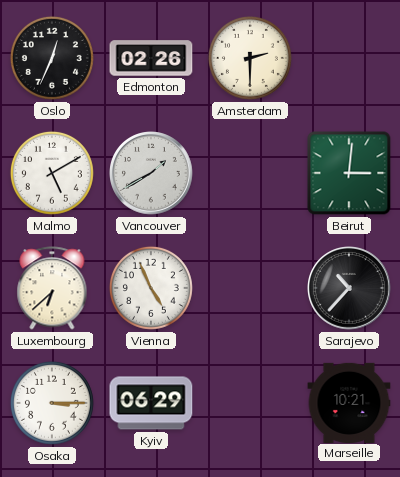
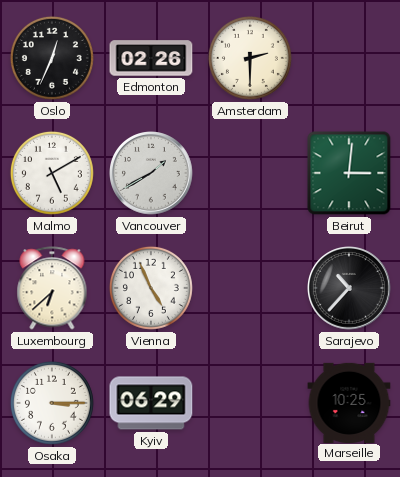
Marseille: 10:21 -> 10:25
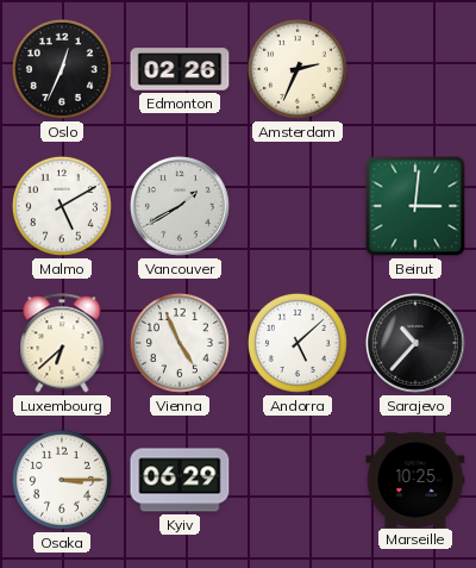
Amsterdam: 2:30 -> 2:34
Andorra: none -> 5:08
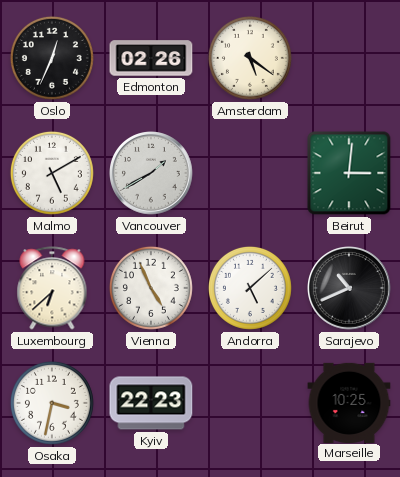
Amsterdam: 2:34 -> 5:21
Sarajevo: 10:37 -> 10:41
Osaka: 3:15 -> 3:32
Kyiv: 06:29 -> 22:23
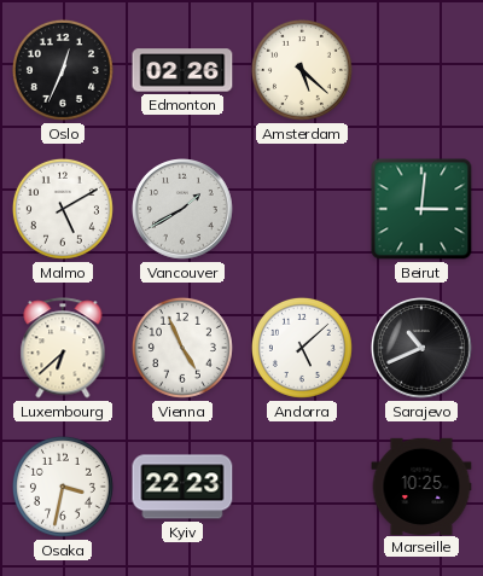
Amsterdam: 5:21 -> 5:22
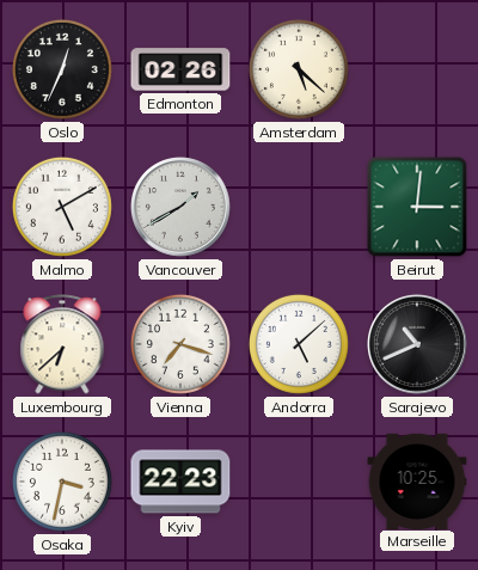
Vienna: 4:56 -> 7:18
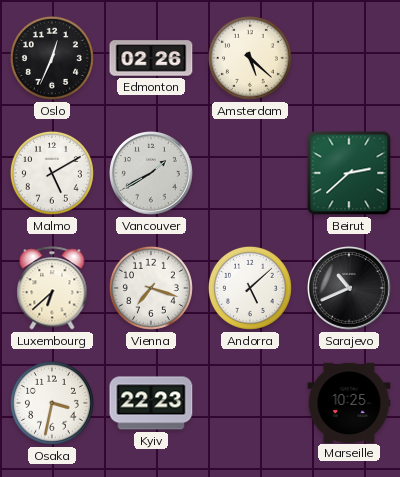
Beirut: 3:01 -> 2:38
